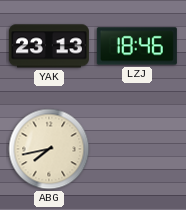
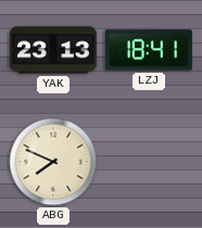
LZJ: 18:46 -> 18:41
ABG: 7:43 -> 7:49
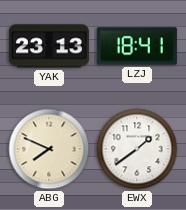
EWX: none -> 1:39
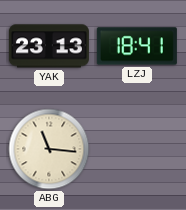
ABG: 7:49 -> 11:16
EWX: 1:39 -> none
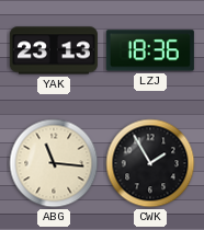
LZJ: 18:41 -> 18:36
CWK: none -> 1:55
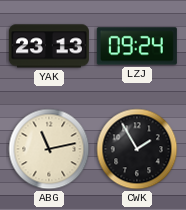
LZJ: 18:36 -> 09:24
ABG: 11:16 -> 11:13
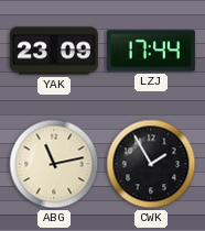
YAK: 23:13 -> 23:09
LZJ: 09:24 -> 17:44
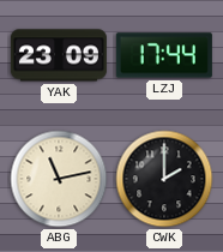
CWK: 1:55 -> 2:00
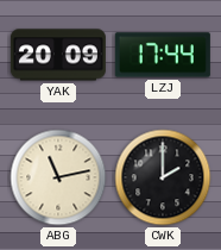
YAK: 23:09 -> 20:09
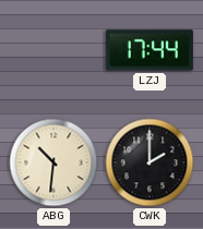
YAK: 20:09 -> none
ABG: 11:13 -> 10:31
